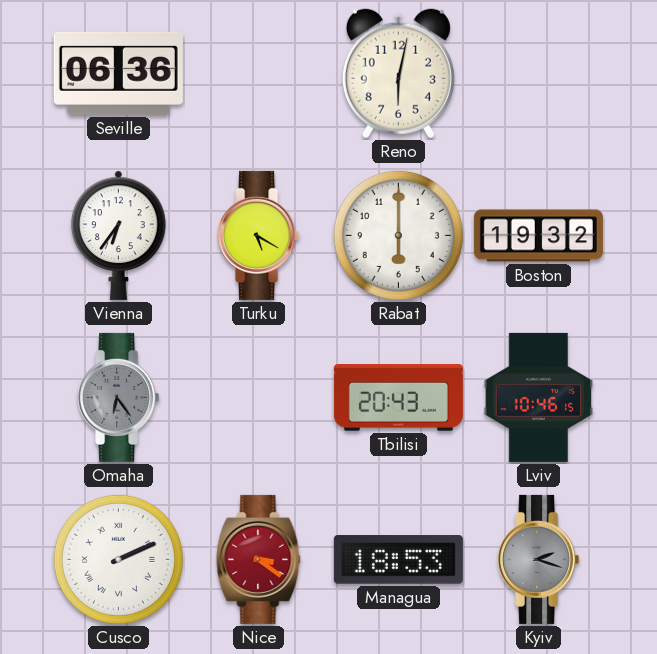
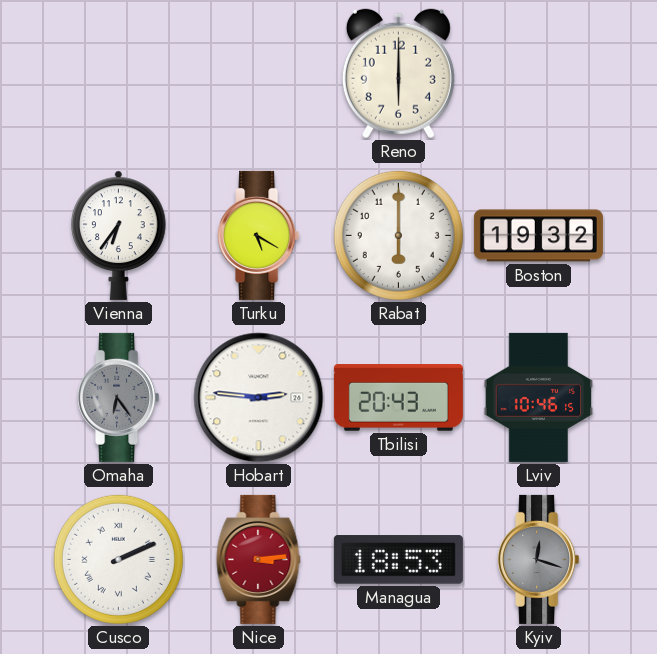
Seville: 06:36 -> none
Reno: 6:02 -> 6:00
Hobart: none -> 2:46
Nice: 3:21 -> 3:14
Kyiv: 2:18 -> 12:18
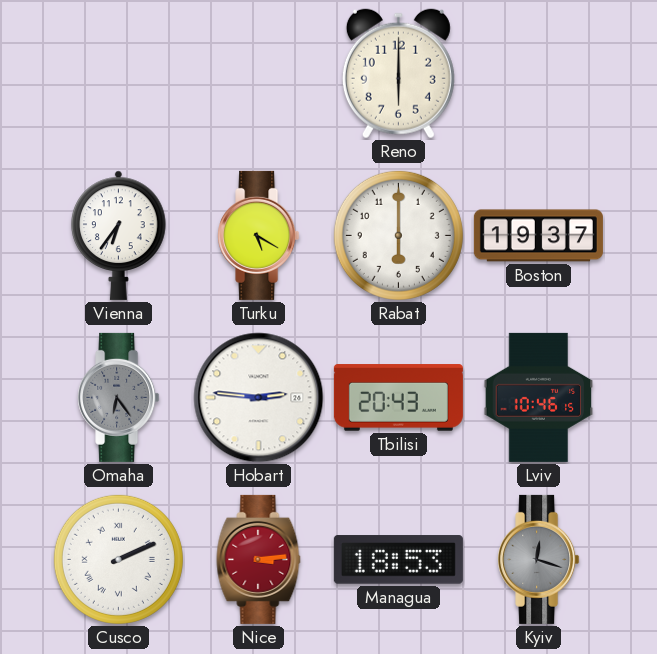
Boston: 19:32 -> 19:37
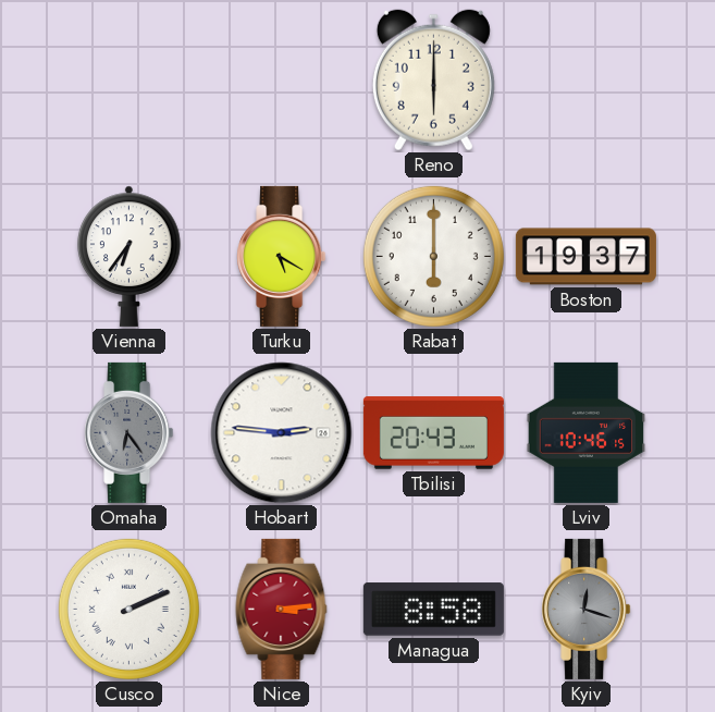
Managua: 18:53 -> 8:58
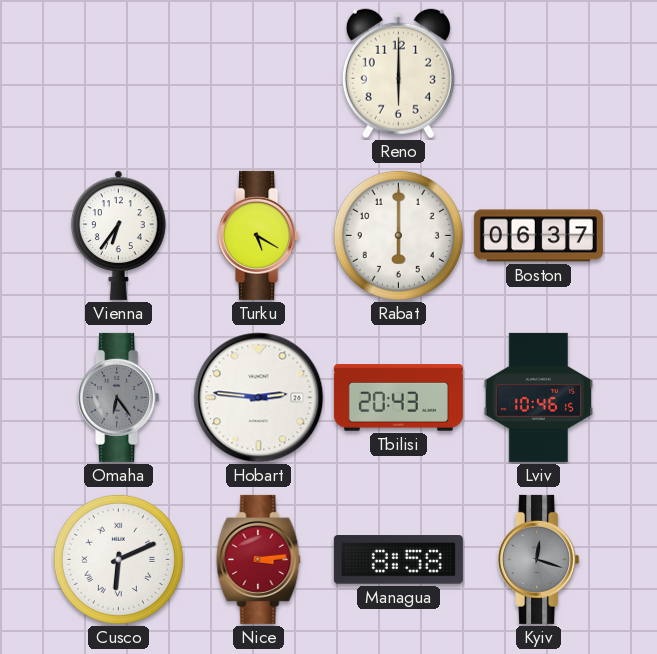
Boston: 19:37 -> 06:37
Cusco: 2:11 -> 6:11
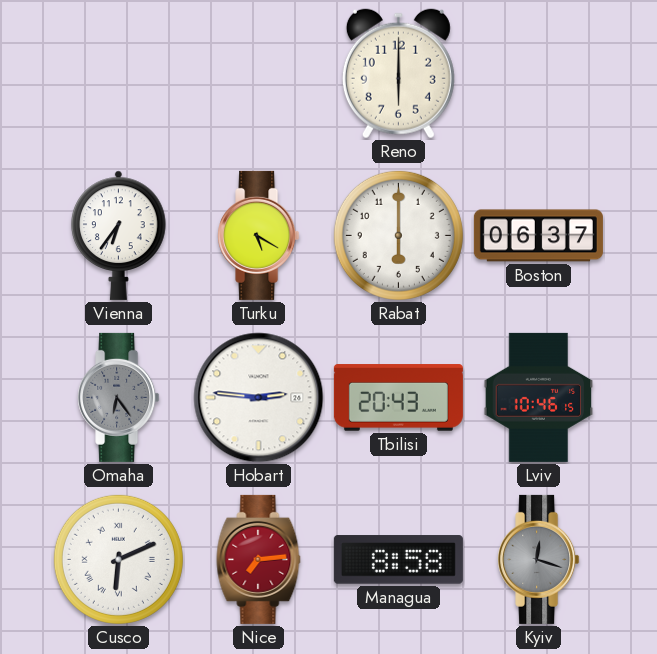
Nice: 3:14 -> 7:14
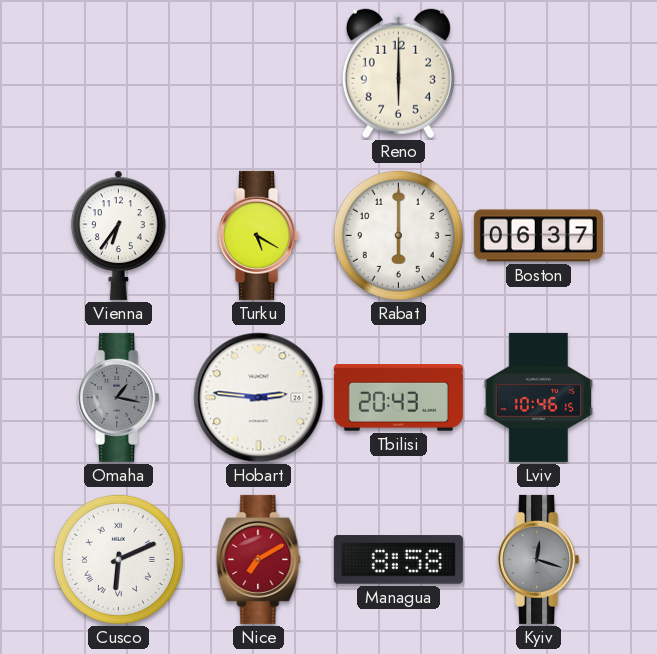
Omaha: 6:24 -> 1:17
Nice: 7:14 -> 7:10
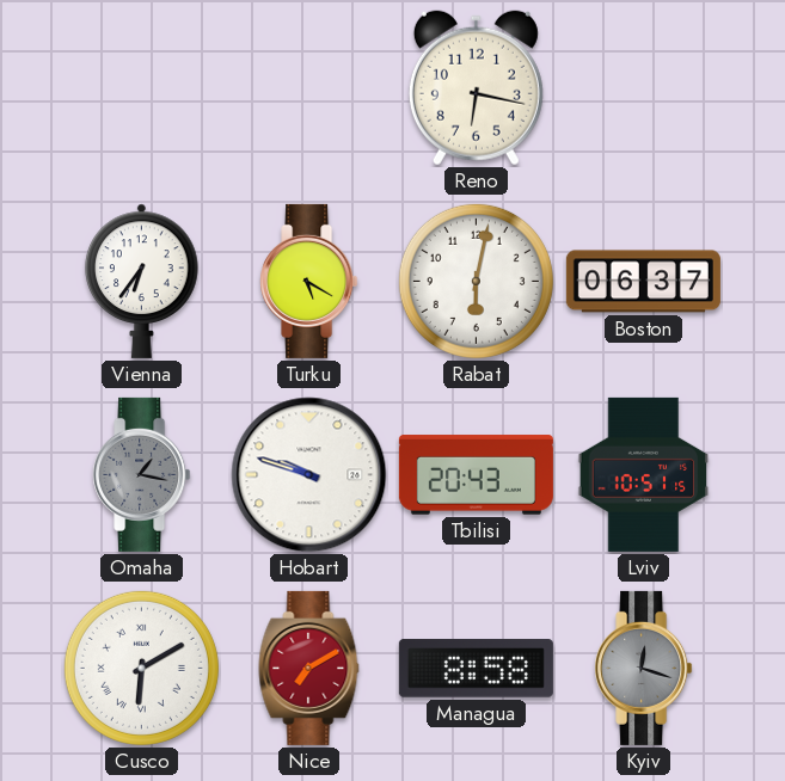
Reno: 6:00 -> 6:17
Rabat: 6:00 -> 6:02
Hobart: 2:46 -> 9:48
Lviv: 10:46 -> 10:51
Cusco: 6:11 -> 6:10
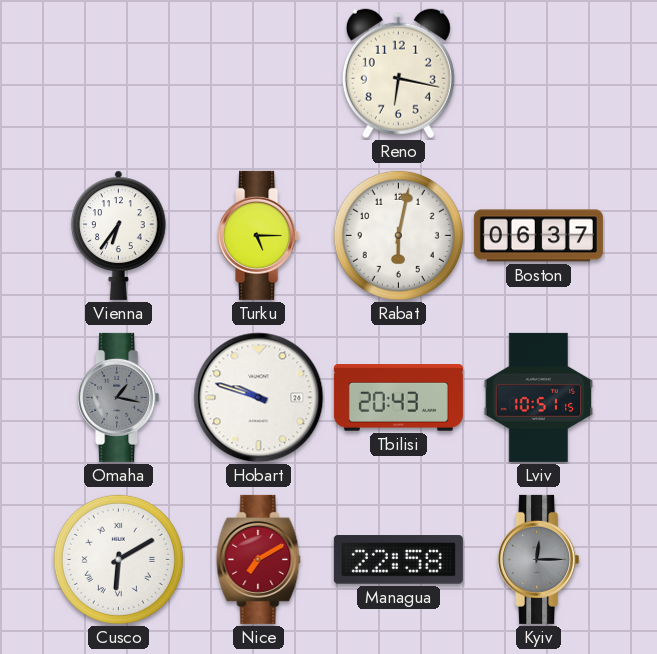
Turku: 5:20 -> 5:15
Managua: 8:58 -> 22:58
Kyiv: 12:18 -> 12:15
